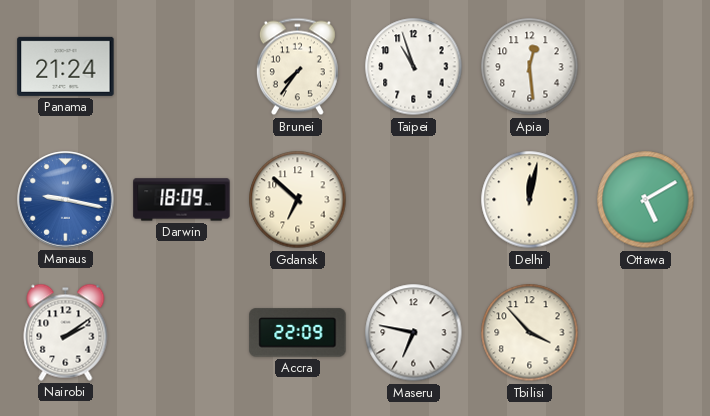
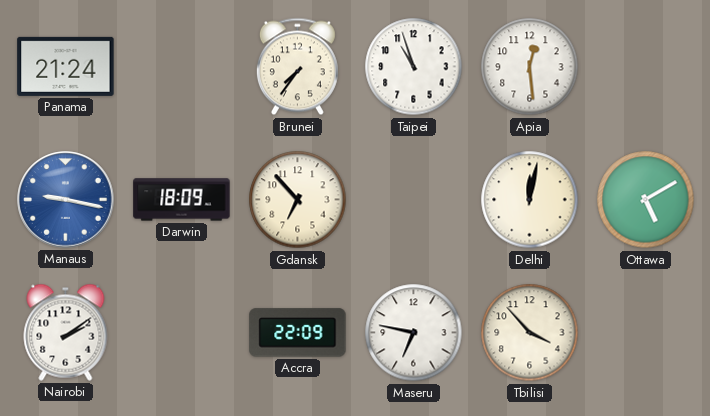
Gdansk: 6:52 -> 6:53
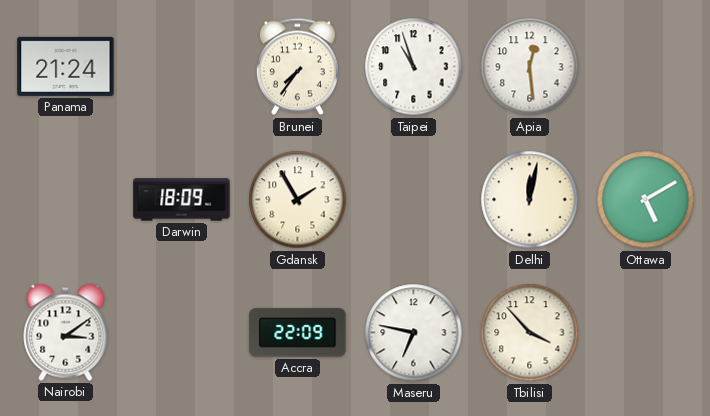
Manaus: 9:17 -> none
Gdansk: 6:53 -> 1:55
Nairobi: 2:09 -> 3:09
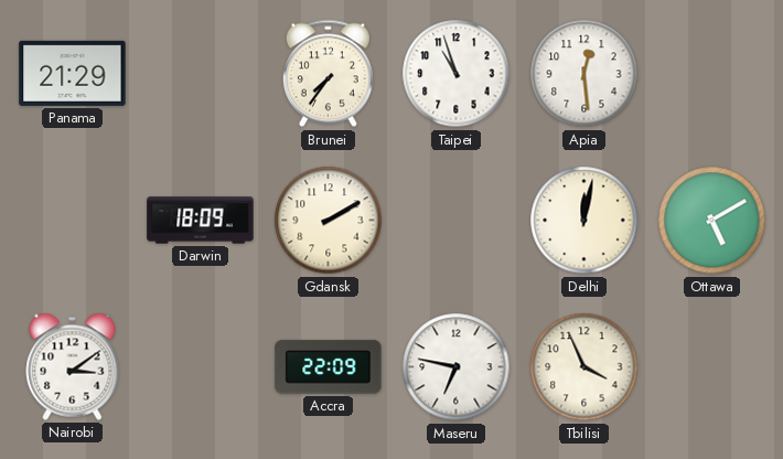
Panama: 21:24 -> 21:29
Gdansk: 1:55 -> 2:10
Tbilisi: 3:53 -> 3:56
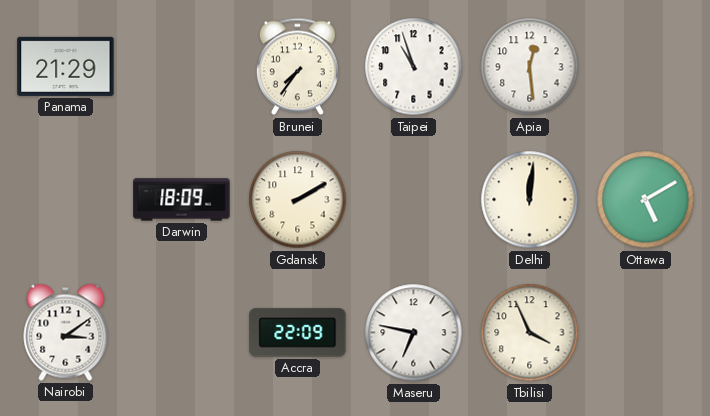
Delhi: 12:02 -> 12:01
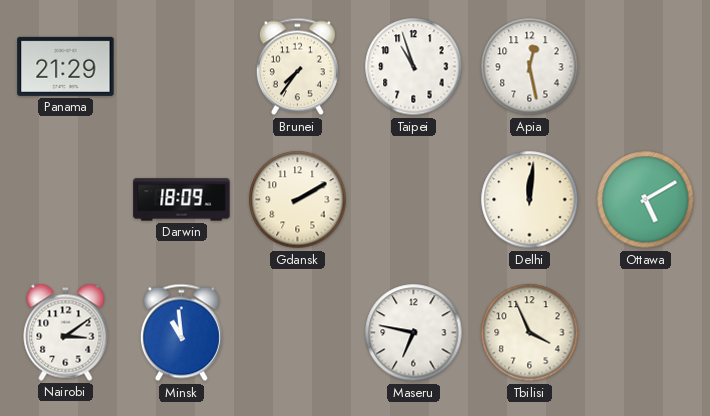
Apia: 12:29 -> 12:28
Minsk: none -> 10:59
Accra: 22:09 -> none
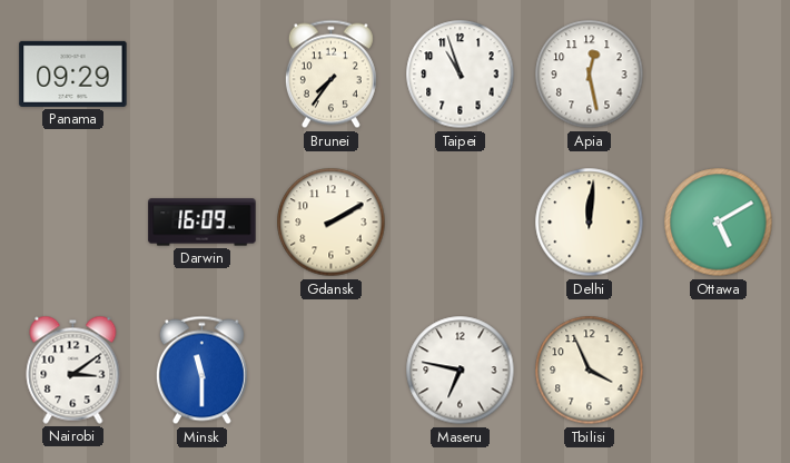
Panama: 21:29 -> 09:29
Darwin: 18:09 -> 16:09
Minsk: 10:59 -> 11:30
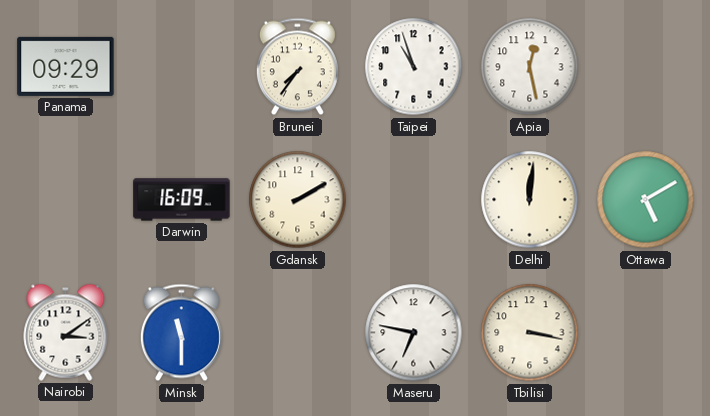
Tbilisi: 3:56 -> 3:17
